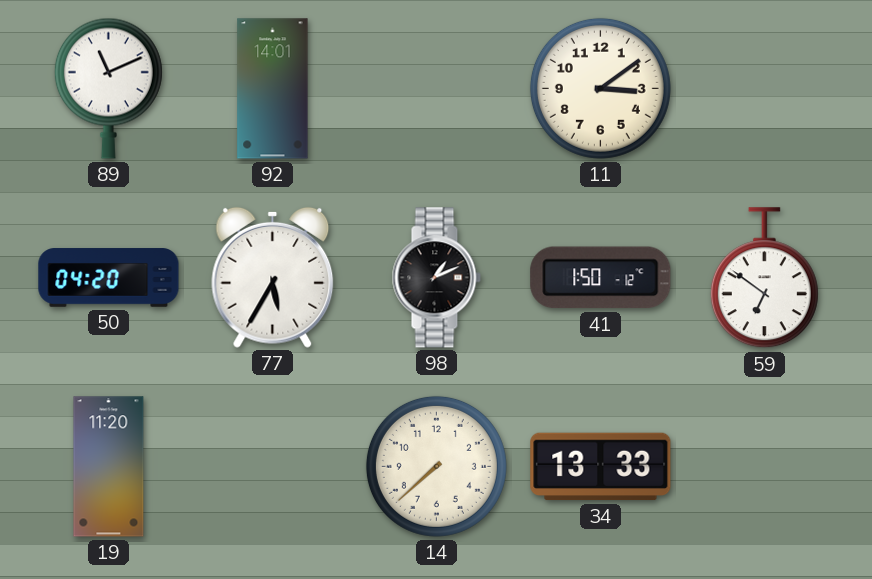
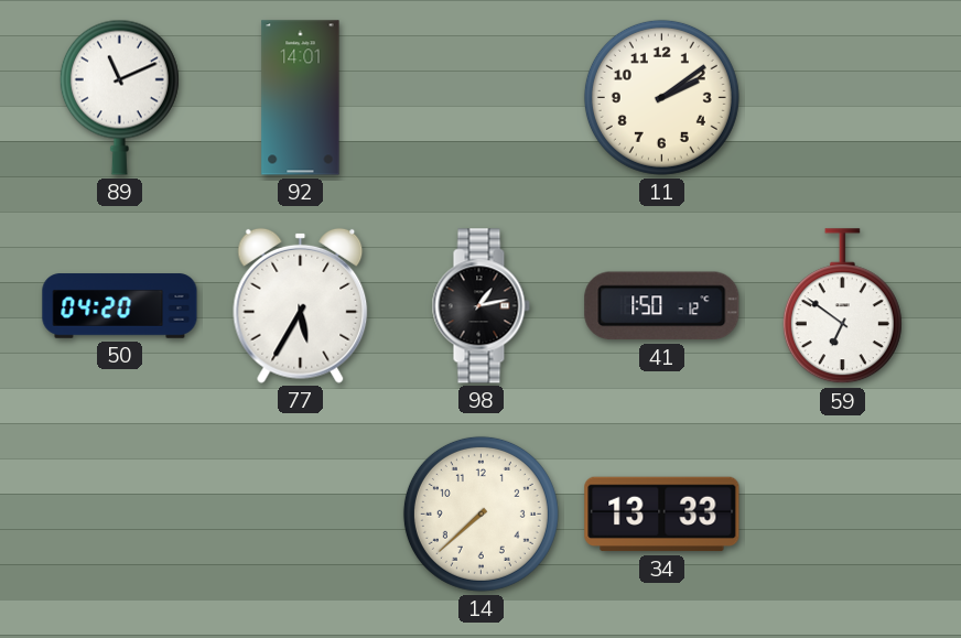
11: 3:09 -> 2:09
98: 1:11 -> 1:13
19: 11:20 -> none
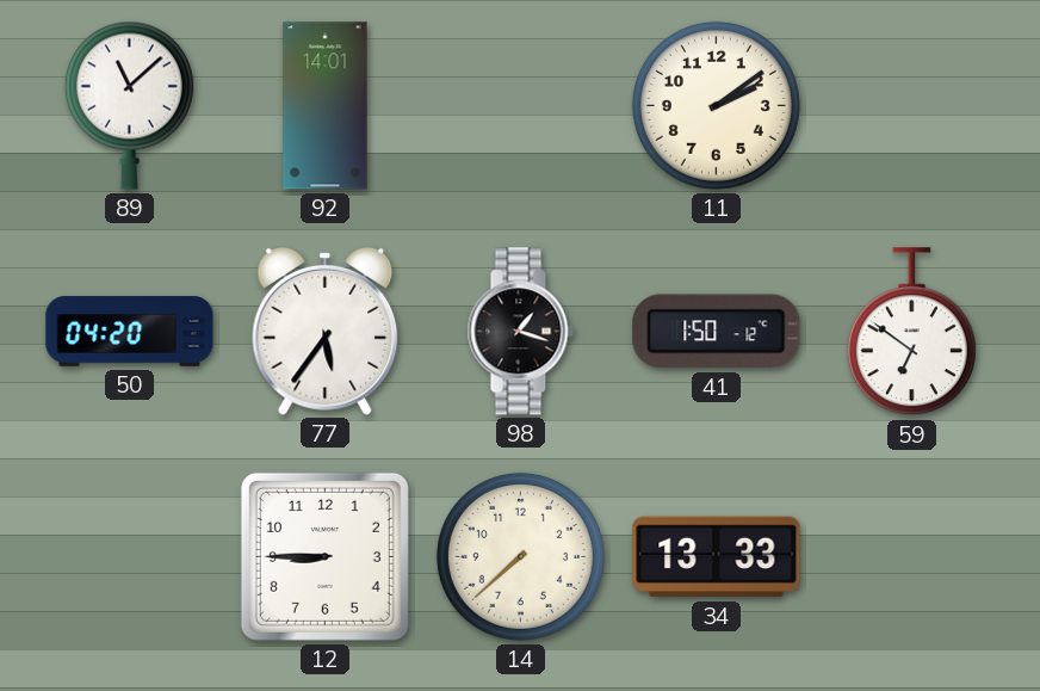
89: 11:11 -> 11:08
77: 5:35 -> 5:36
98: 1:13 -> 1:18
12: none -> 8:45
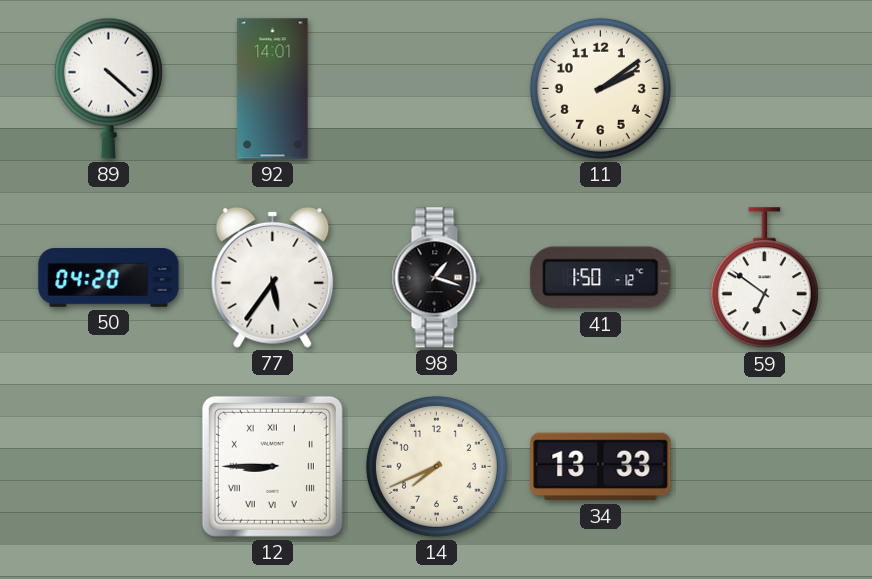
89: 11:08 -> 4:22
12 numerals: Arabic -> Roman
14: 7:38 -> 7:41
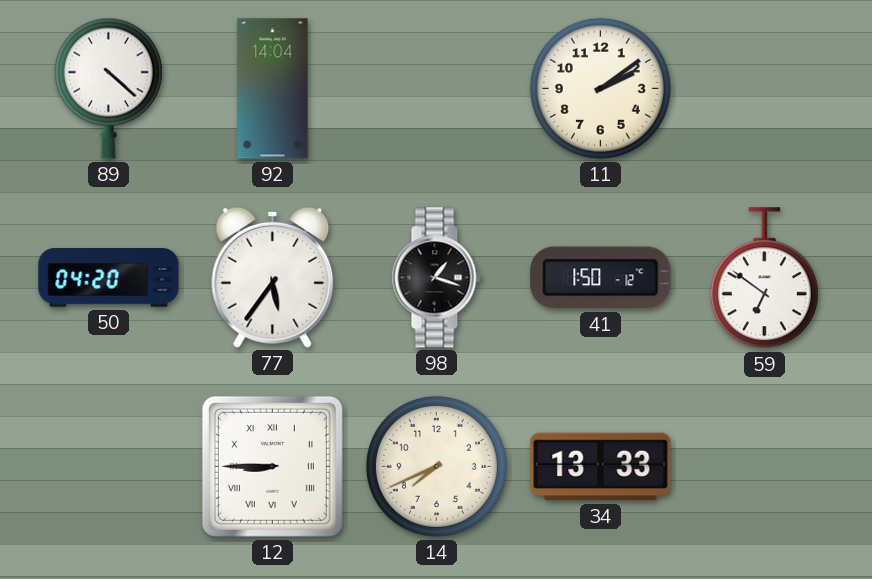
92: 14:01 -> 14:04
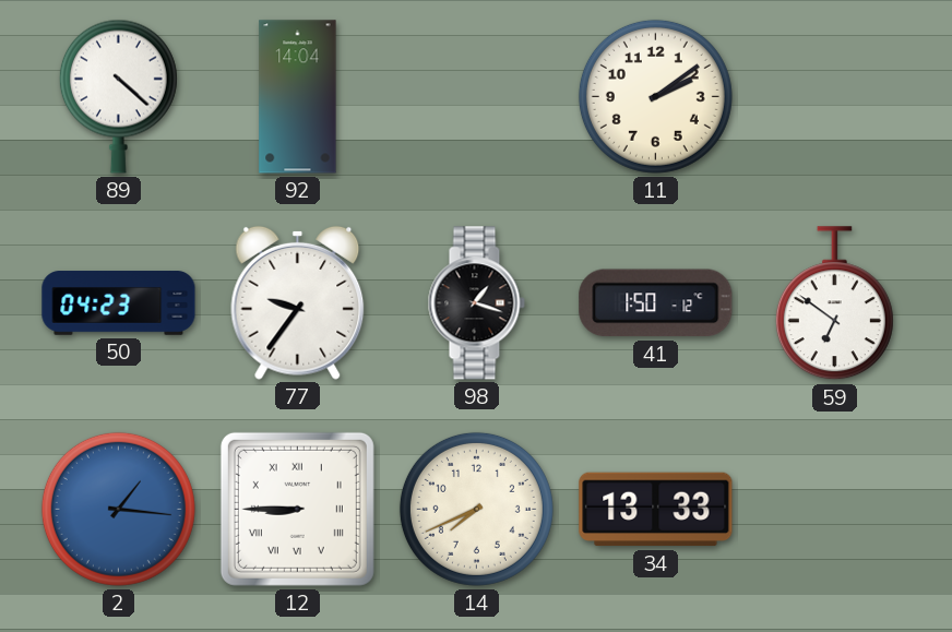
50: 04:20 -> 04:23
77: 5:36 -> 9:36
2: none -> 1:16
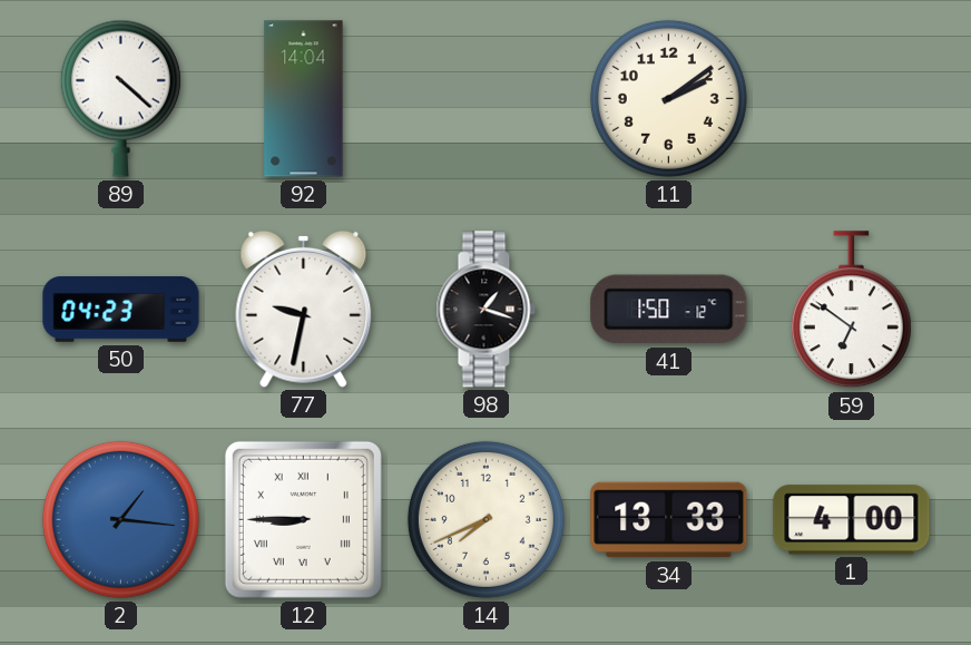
77: 9:36 -> 9:32
1: none -> 4:00
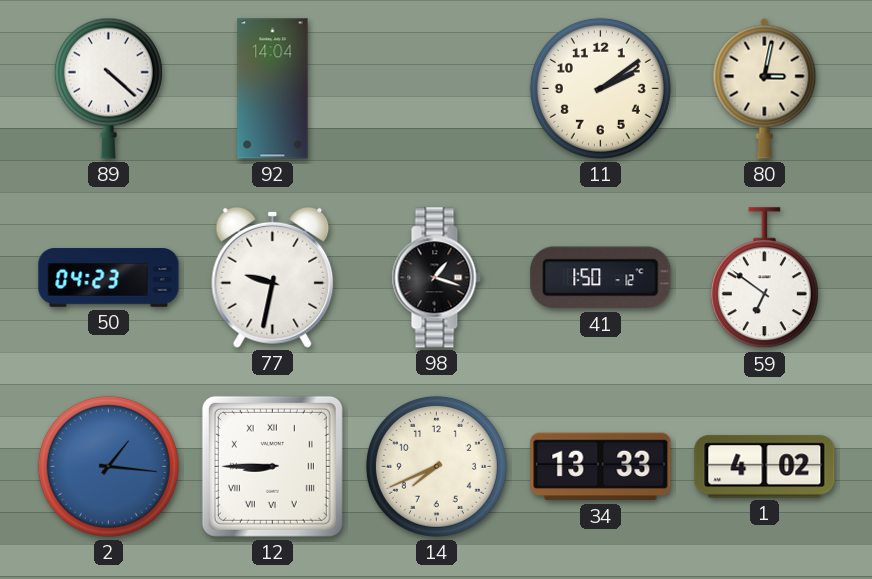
80: none -> 3:02
1: 4:00 -> 4:02
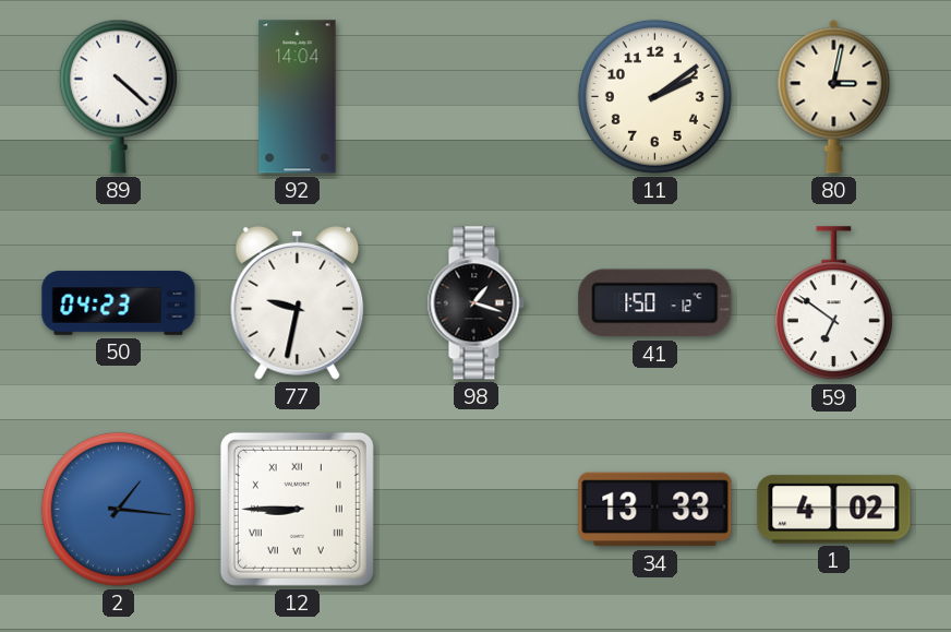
14: 7:41 -> none
